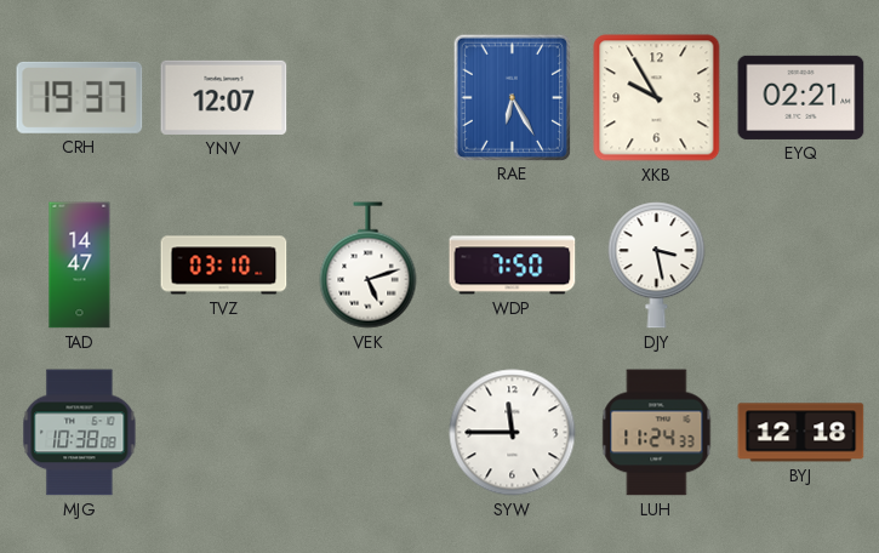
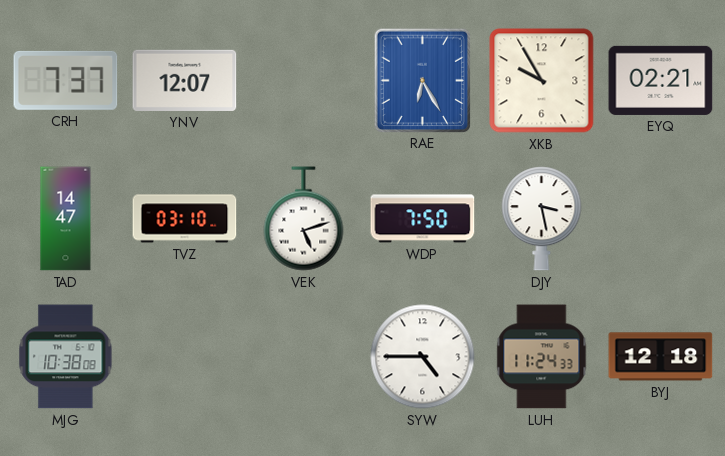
CRH: 19:37 -> 7:37
SYW: 11:45 -> 4:45
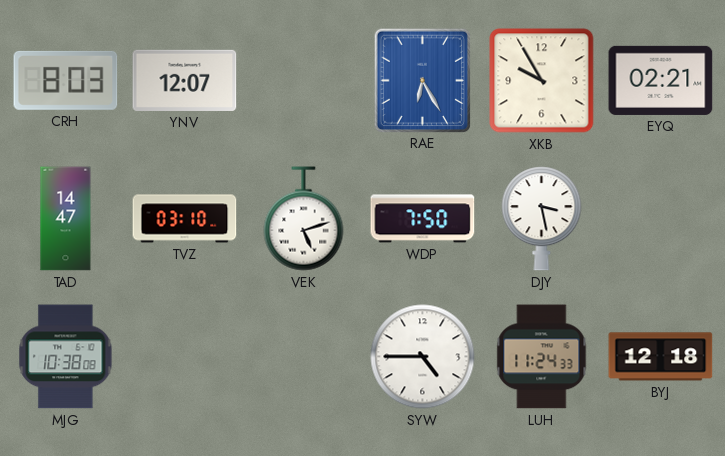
CRH: 7:37 -> 8:03
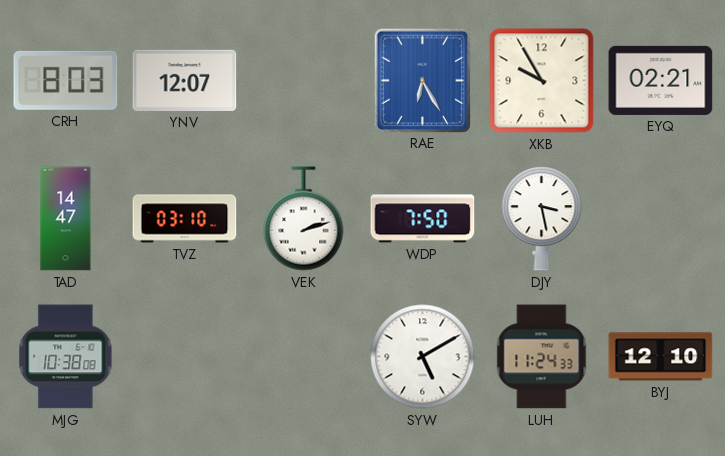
VEK: 5:12 -> 2:12
SYW: 4:45 -> 5:10
BYJ: 12:18 -> 12:10
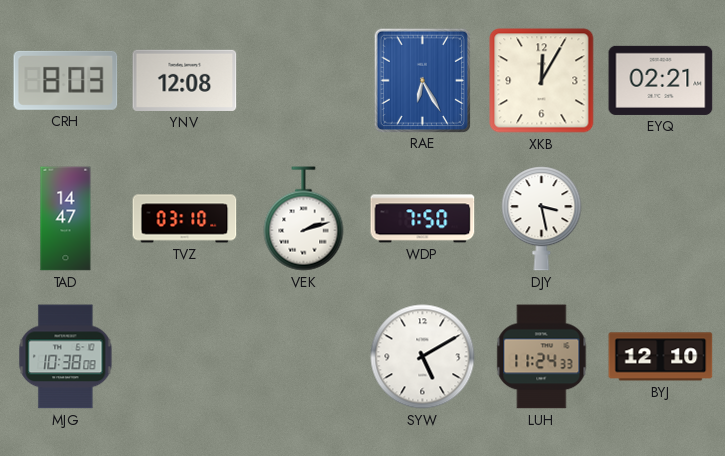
YNV: 12:07 -> 12:08
XKB: 9:55 -> 12:05
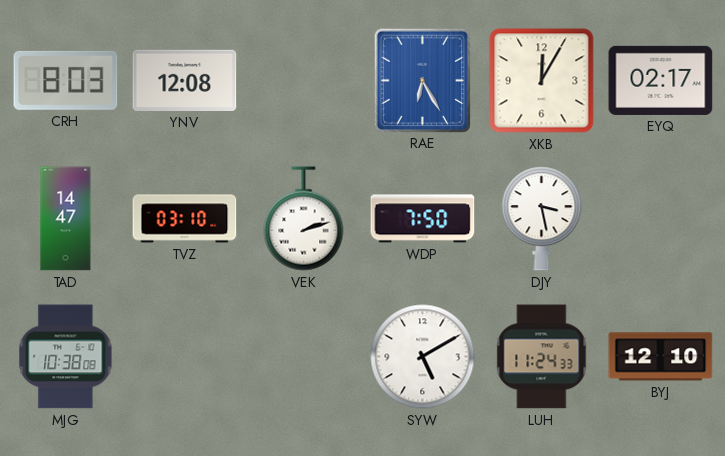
EYQ: 02:21 -> 02:17
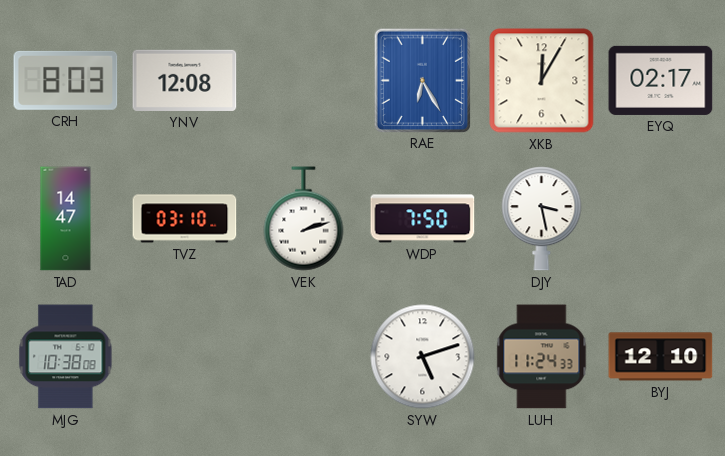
SYW: 5:10 -> 5:12
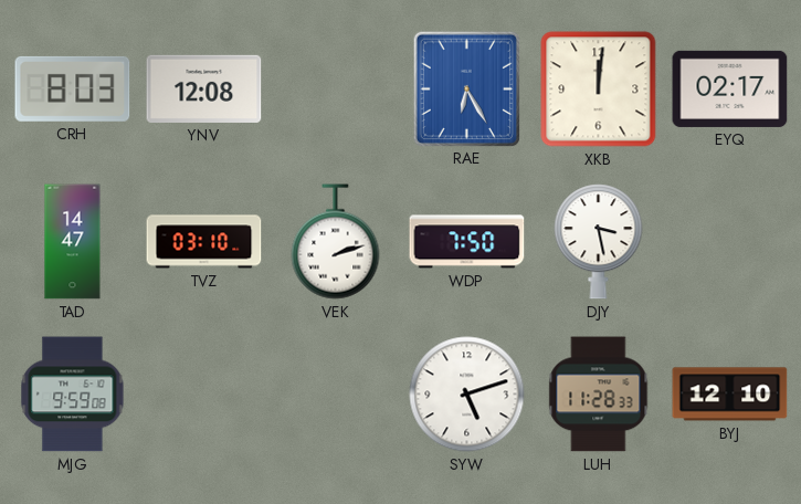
XKB: 12:05 -> 12:01
MJG: 10:38 -> 9:59
LUH: 11:24 -> 11:28
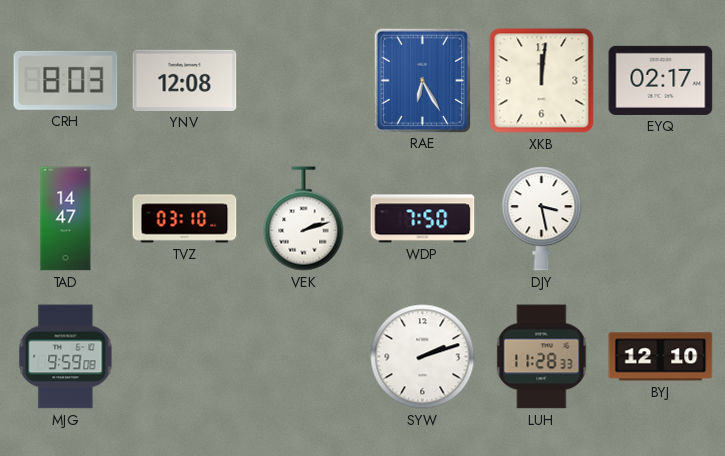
SYW: 5:12 -> 2:12
